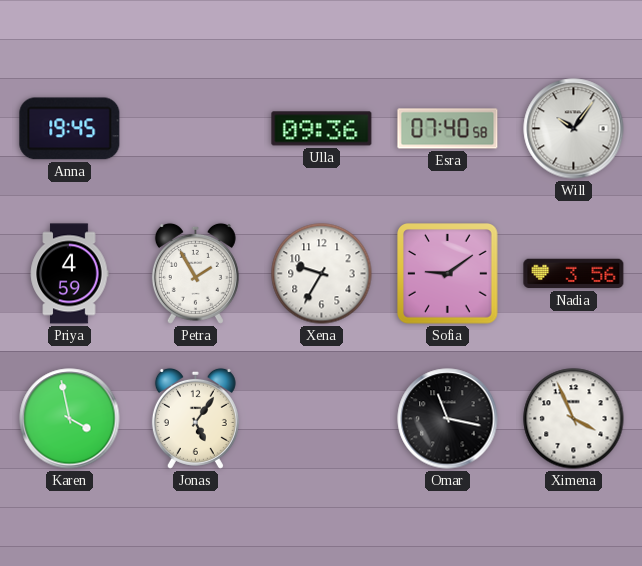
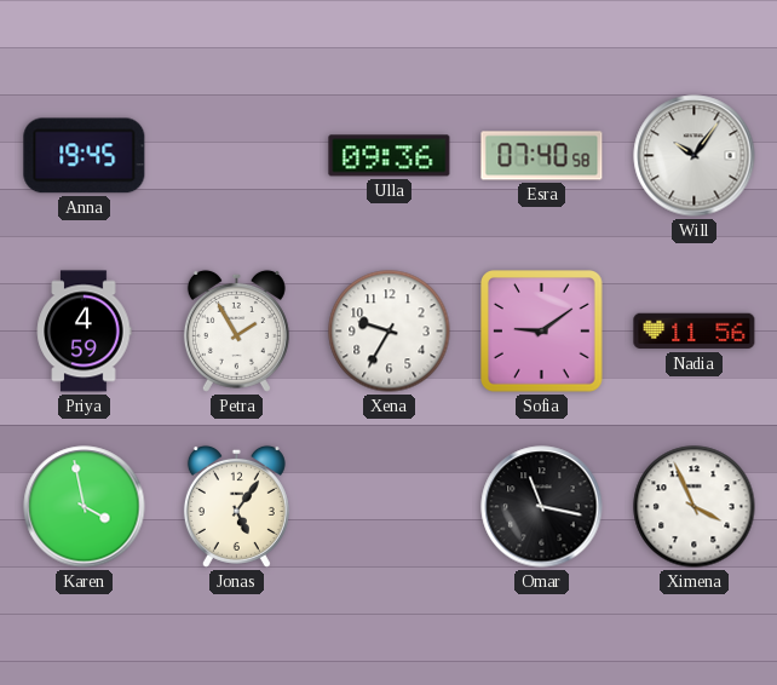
Nadia: 3:56 -> 11:56
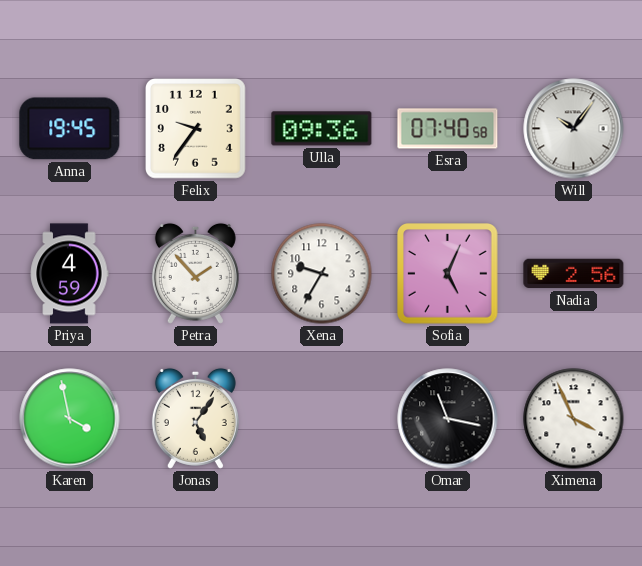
Felix: none -> 9:36
Petra: 1:55 -> 1:53
Sofia: 9:09 -> 5:04
Nadia: 11:56 -> 2:56
